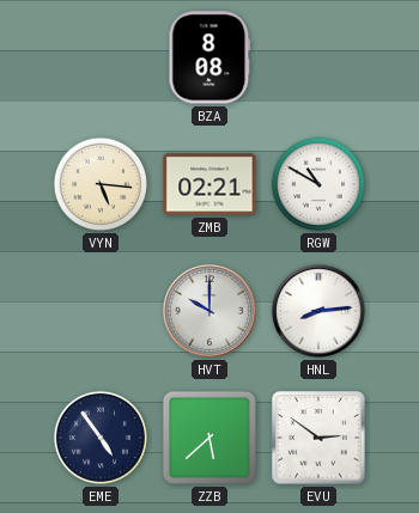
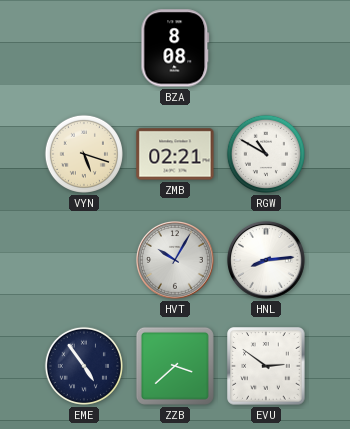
VYN: 5:16 -> 5:18
HVT: 10:00 -> 10:05
ZZB: 5:38 -> 3:38
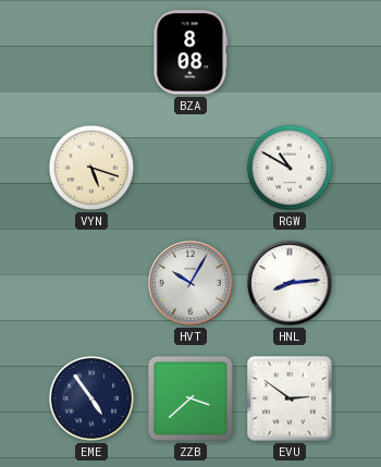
ZMB: 02:21 -> none
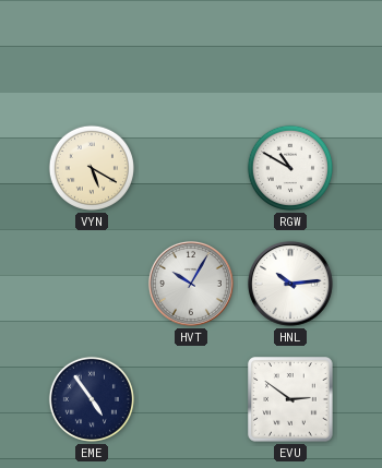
BZA: 8:08 -> none
VYN: 5:18 -> 5:20
HNL: 8:14 -> 10:14
ZZB: 3:38 -> none
